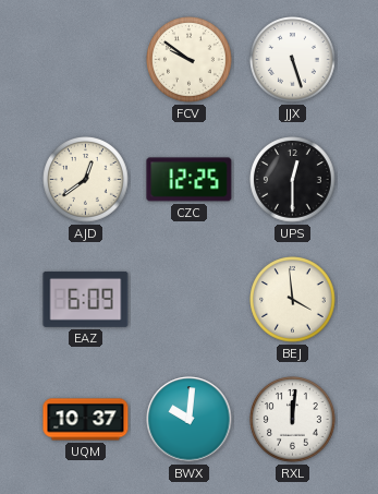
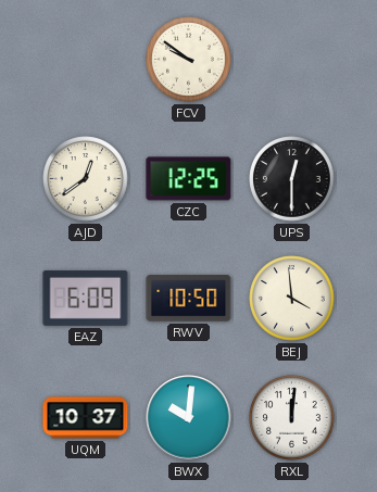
JJX: 5:27 -> none
RWV: none -> 10:50
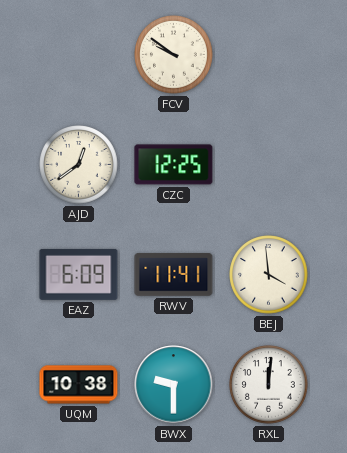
UPS: 12:30 -> none
RWV: 10:50 -> 11:41
UQM: 10:37 -> 10:38
BWX: 10:01 -> 9:30
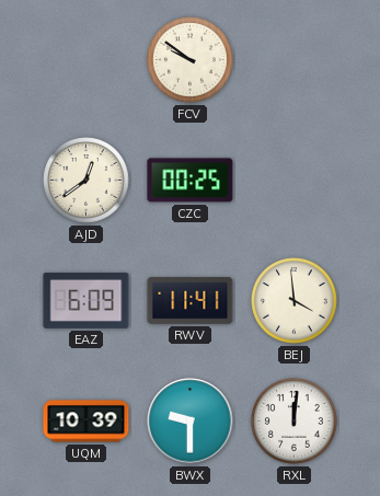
CZC: 12:25 -> 00:25
UQM: 10:38 -> 10:39
